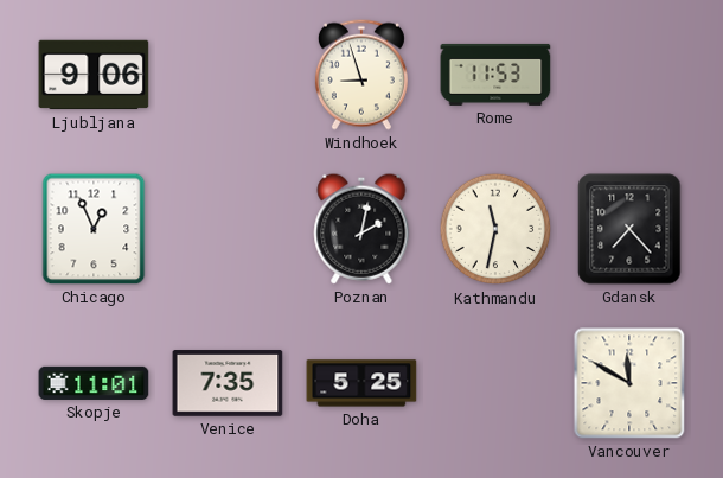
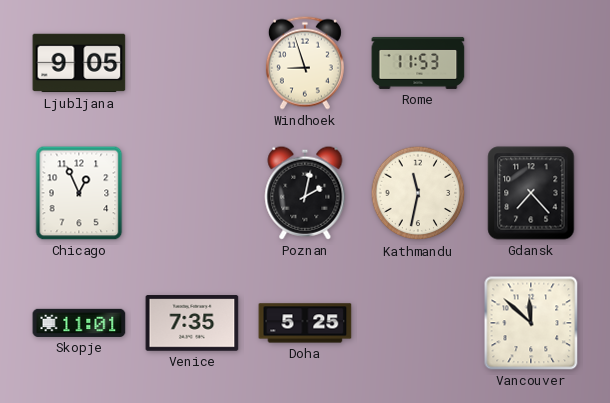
Ljubljana: 9:06 -> 9:05
Vancouver: 11:50 -> 11:52
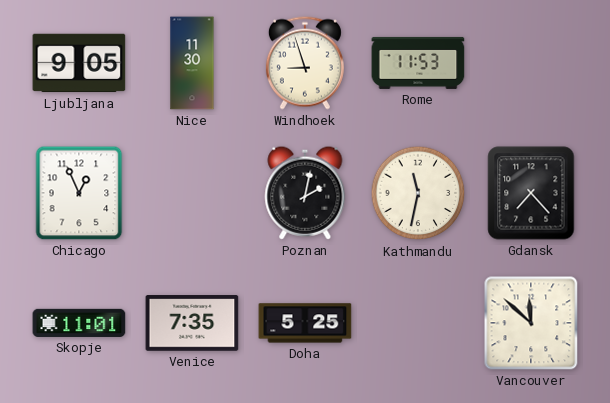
Nice: none -> 11:30
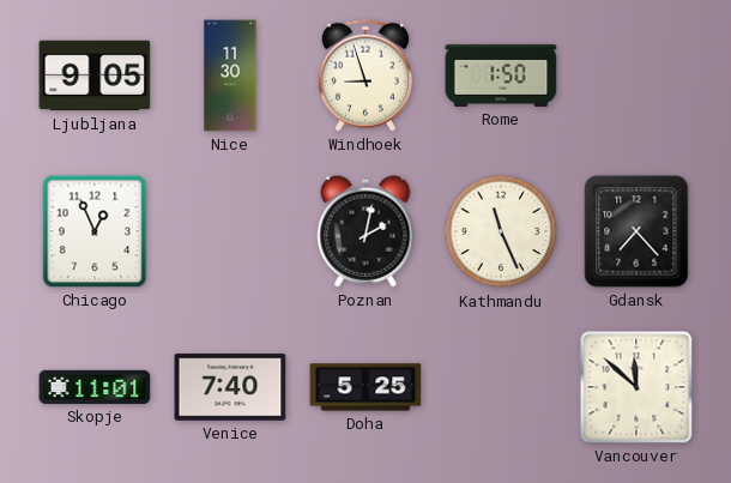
Rome: 11:53 -> 1:50
Kathmandu: 11:32 -> 11:26
Venice: 7:35 -> 7:40
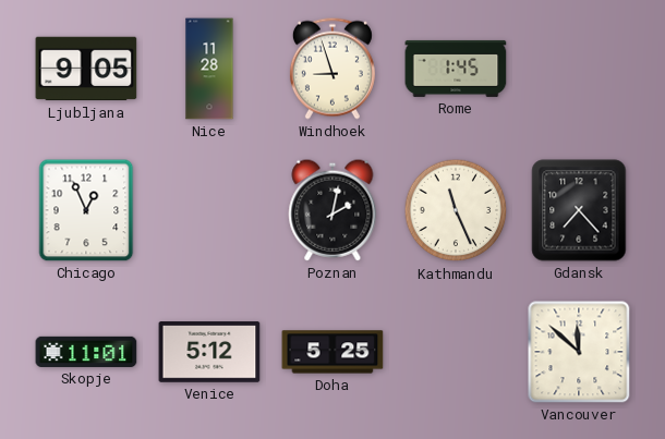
Nice: 11:30 -> 11:28
Rome: 1:50 -> 1:45
Venice: 7:40 -> 5:12
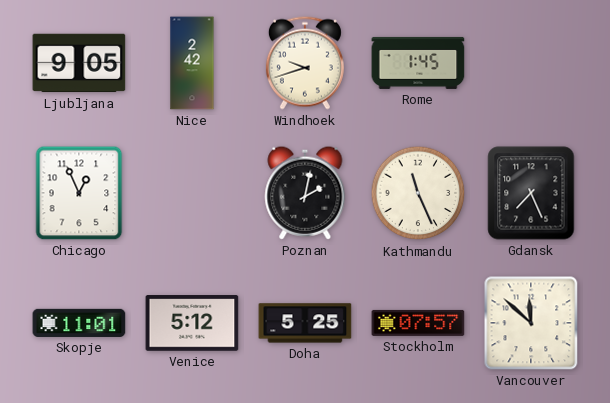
Nice: 11:28 -> 2:42
Windhoek: 8:57 -> 9:42
Gdansk: 7:23 -> 7:26
Stockholm: none -> 07:57
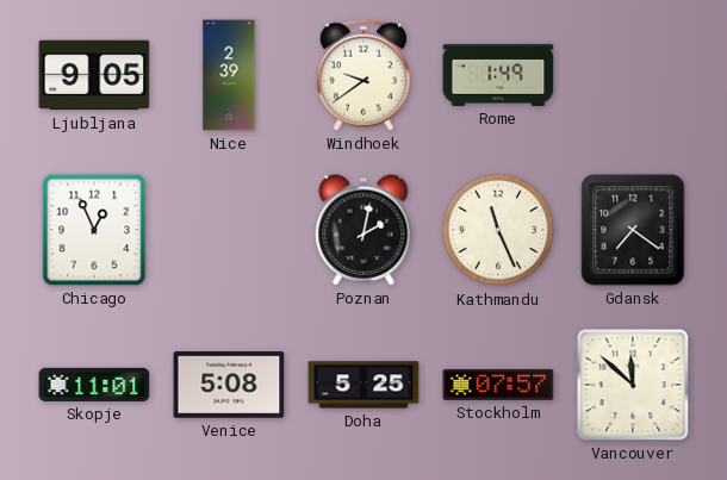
Nice: 2:42 -> 2:39
Windhoek: 9:42 -> 9:39
Rome: 1:45 -> 1:49
Gdansk: 7:26 -> 7:21
Venice: 5:12 -> 5:08
